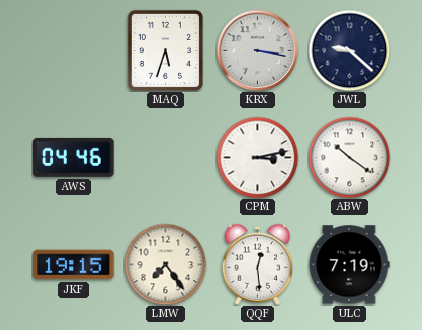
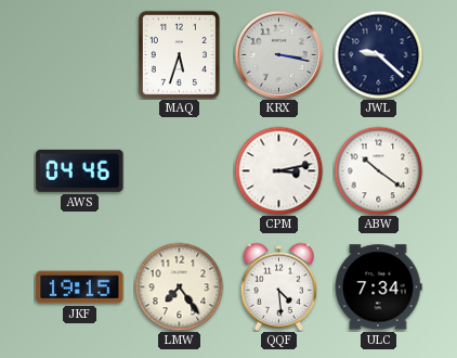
QQF: 12:29 -> 4:29
ULC: 7:19 -> 7:34
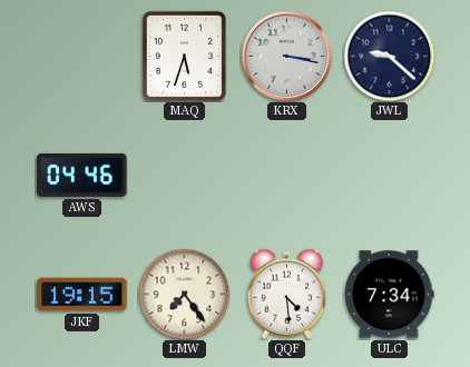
CPM: 3:13 -> none
ABW: 10:21 -> none
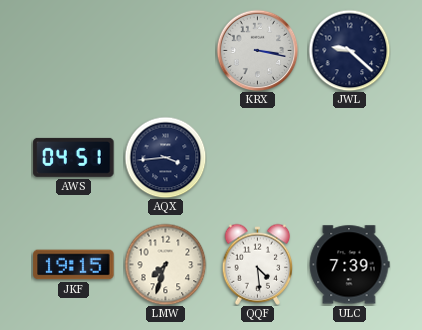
MAQ: 5:33 -> none
AWS: 04:46 -> 04:51
AQX: none -> 3:44
LMW: 7:24 -> 7:33
ULC: 7:34 -> 7:39
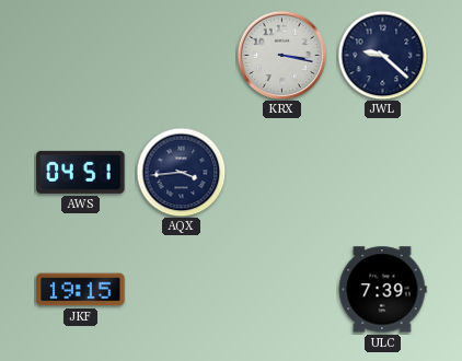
LMW: 7:33 -> none
QQF: 4:29 -> none
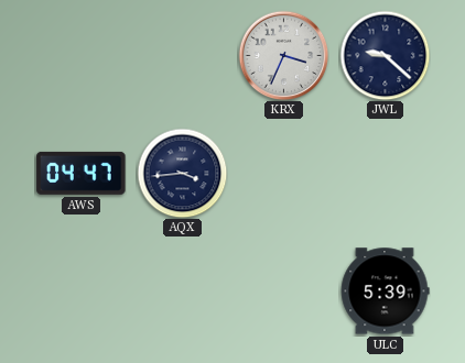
KRX: 3:17 -> 3:34
AWS: 04:51 -> 04:47
JKF: 19:15 -> none
ULC: 7:39 -> 5:39
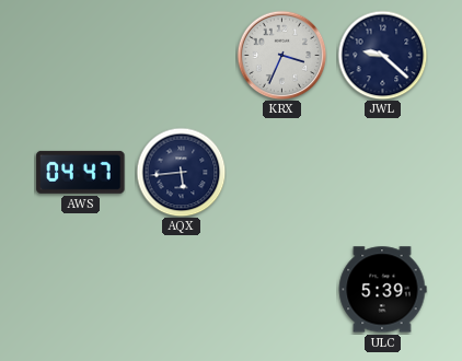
AQX: 3:44 -> 5:44
